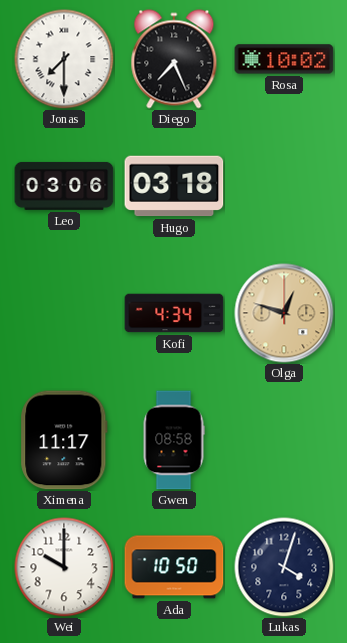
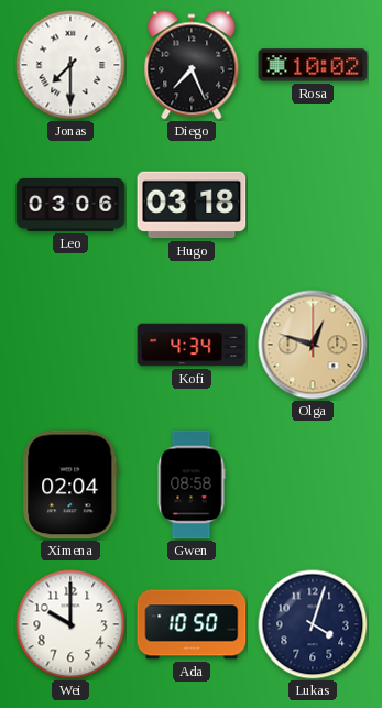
Ximena: 11:17 -> 02:04
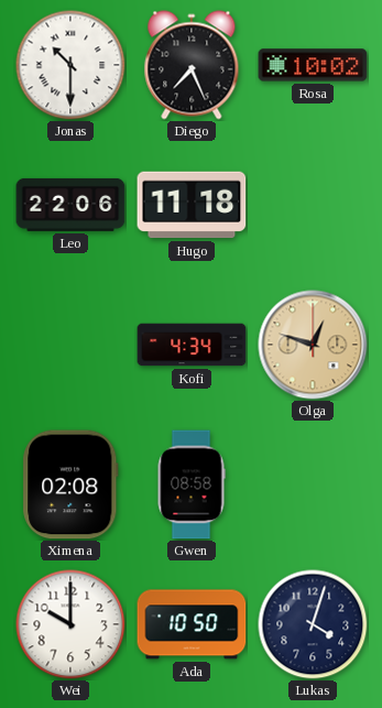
Jonas: 7:30 -> 10:30
Leo: 03:06 -> 22:06
Hugo: 03:18 -> 11:18
Ximena: 02:04 -> 02:08
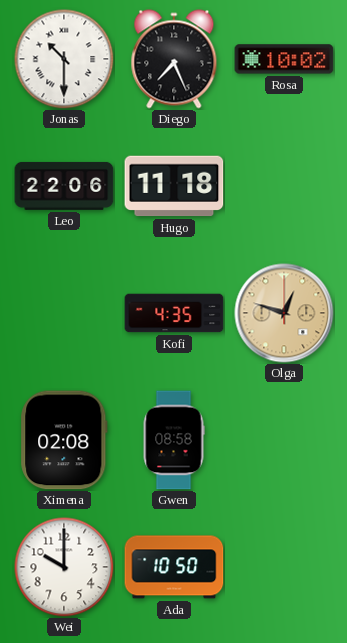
Kofi: 4:34 -> 4:35
Lukas: 4:03 -> none
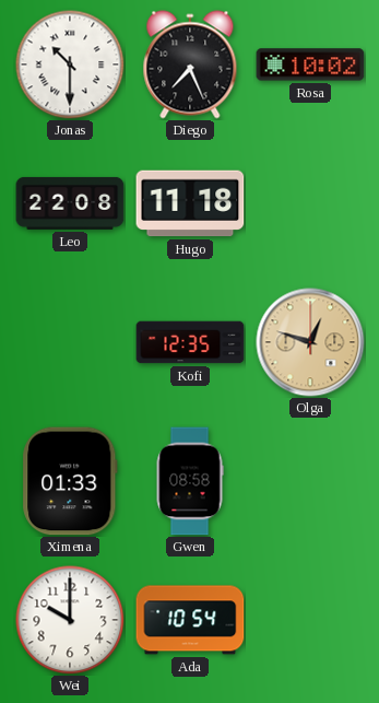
Leo: 22:06 -> 22:08
Kofi: 4:35 -> 12:35
Ximena: 02:08 -> 01:33
Ada: 10:50 -> 10:54
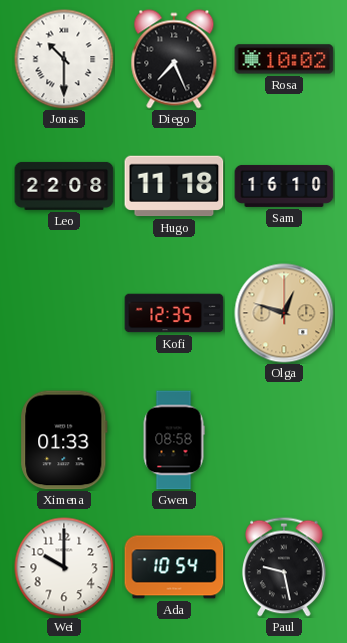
Sam: none -> 16:10
Paul: none -> 9:28
